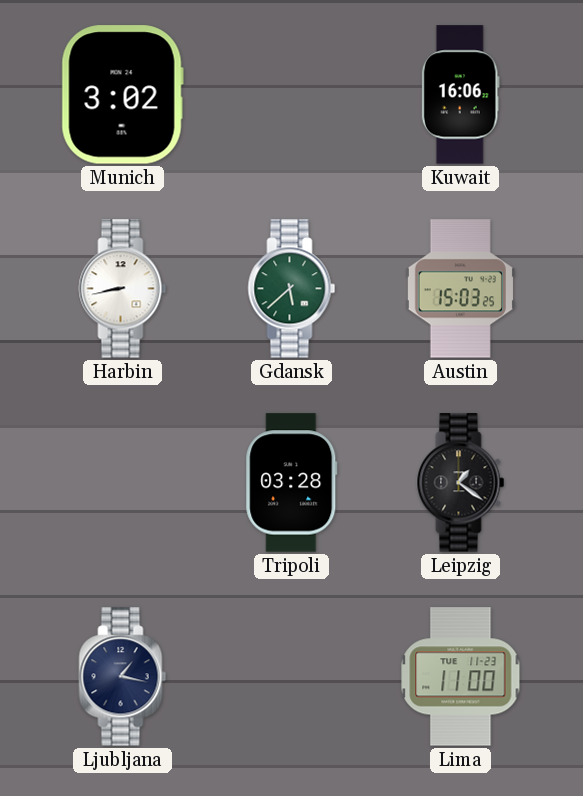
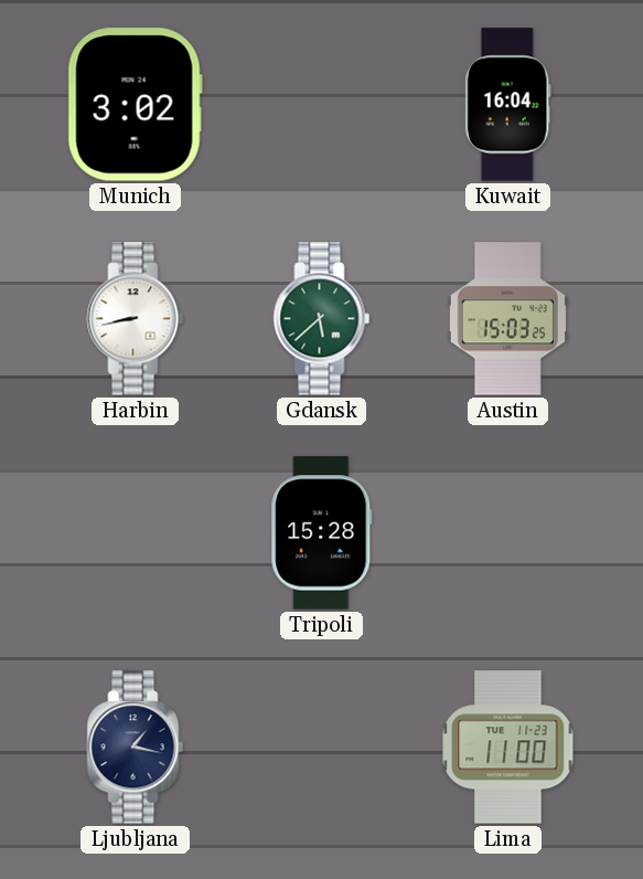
Kuwait: 16:06 -> 16:04
Tripoli: 03:28 -> 15:28
Leipzig: 1:21 -> none
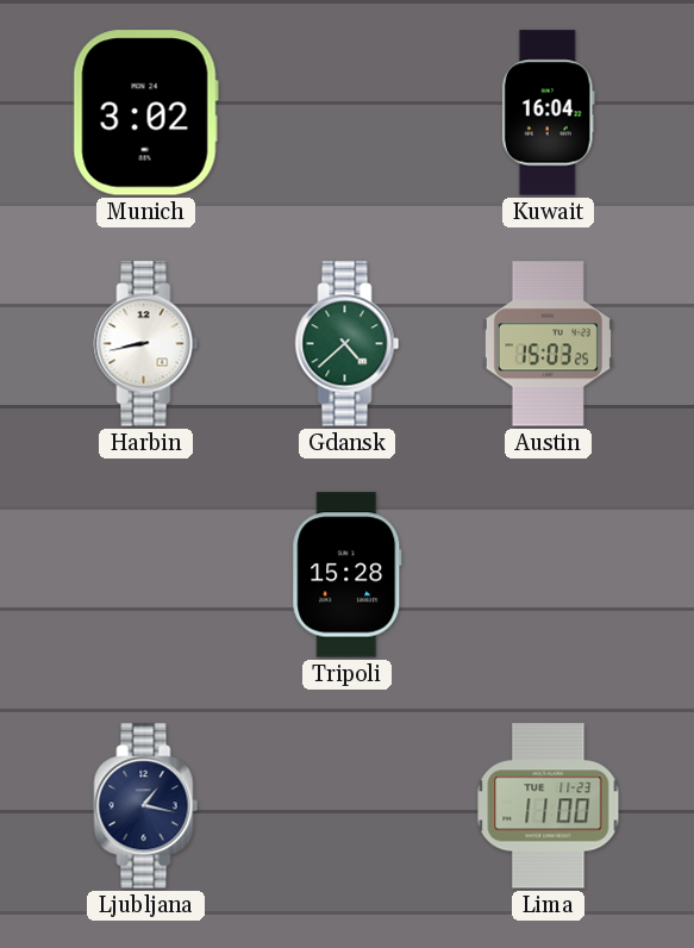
Gdansk: 5:38 -> 4:38
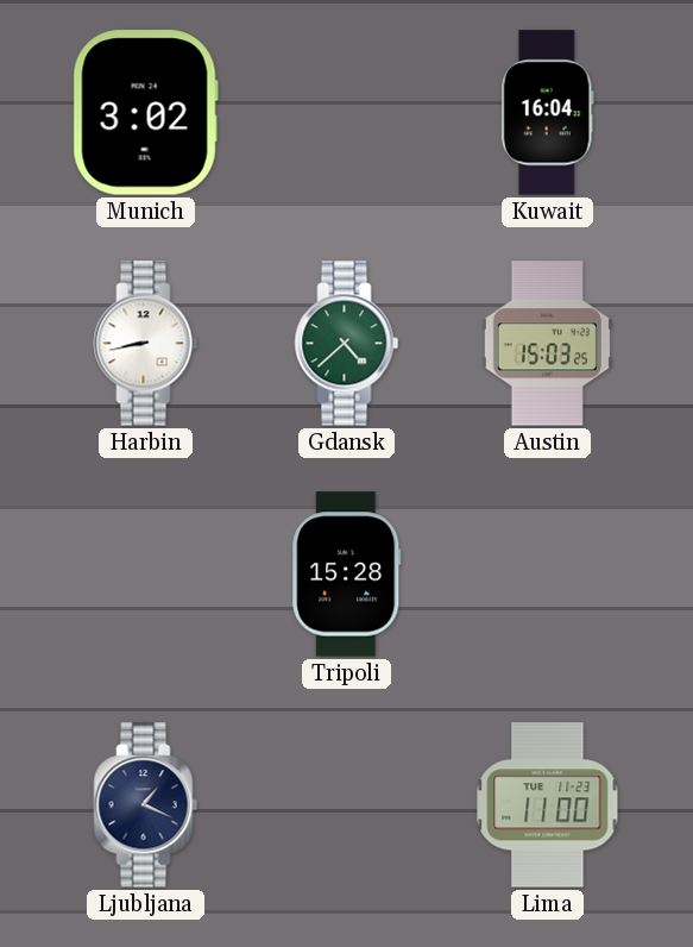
Ljubljana: 1:17 -> 1:19
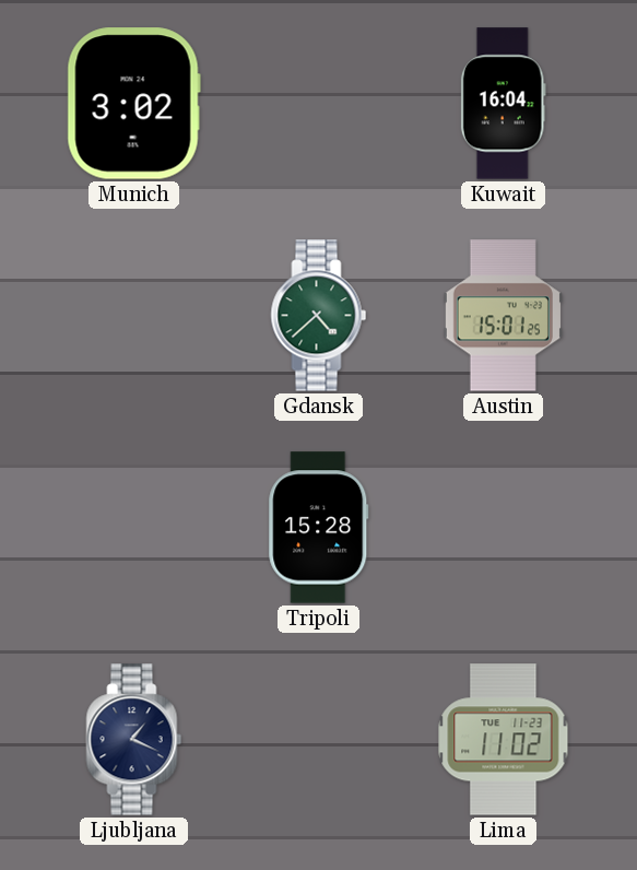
Harbin: 8:43 -> none
Austin: 15:03 -> 15:01
Lima: 11:00 -> 11:02
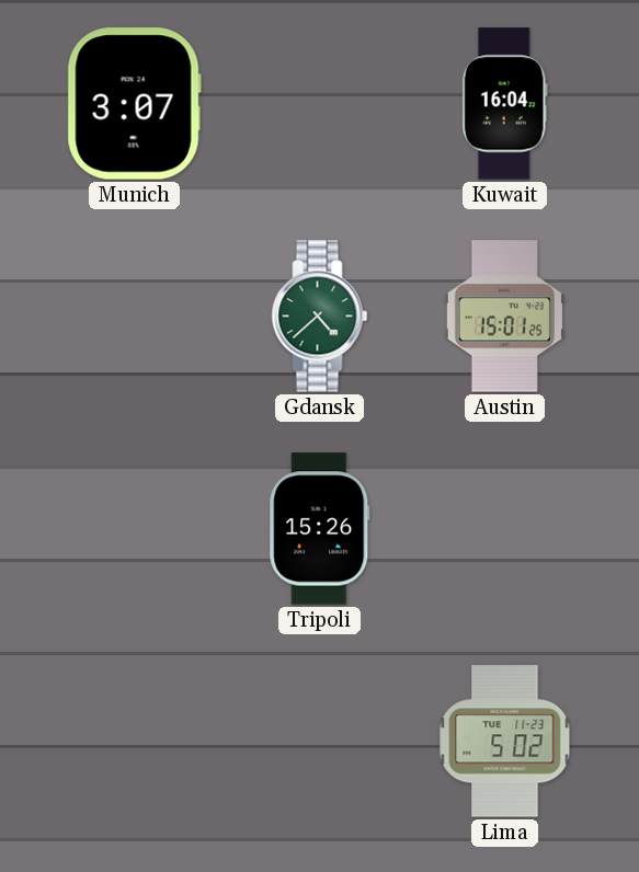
Munich: 3:02 -> 3:07
Tripoli: 15:28 -> 15:26
Ljubljana: 1:19 -> none
Lima: 11:02 -> 5:02
